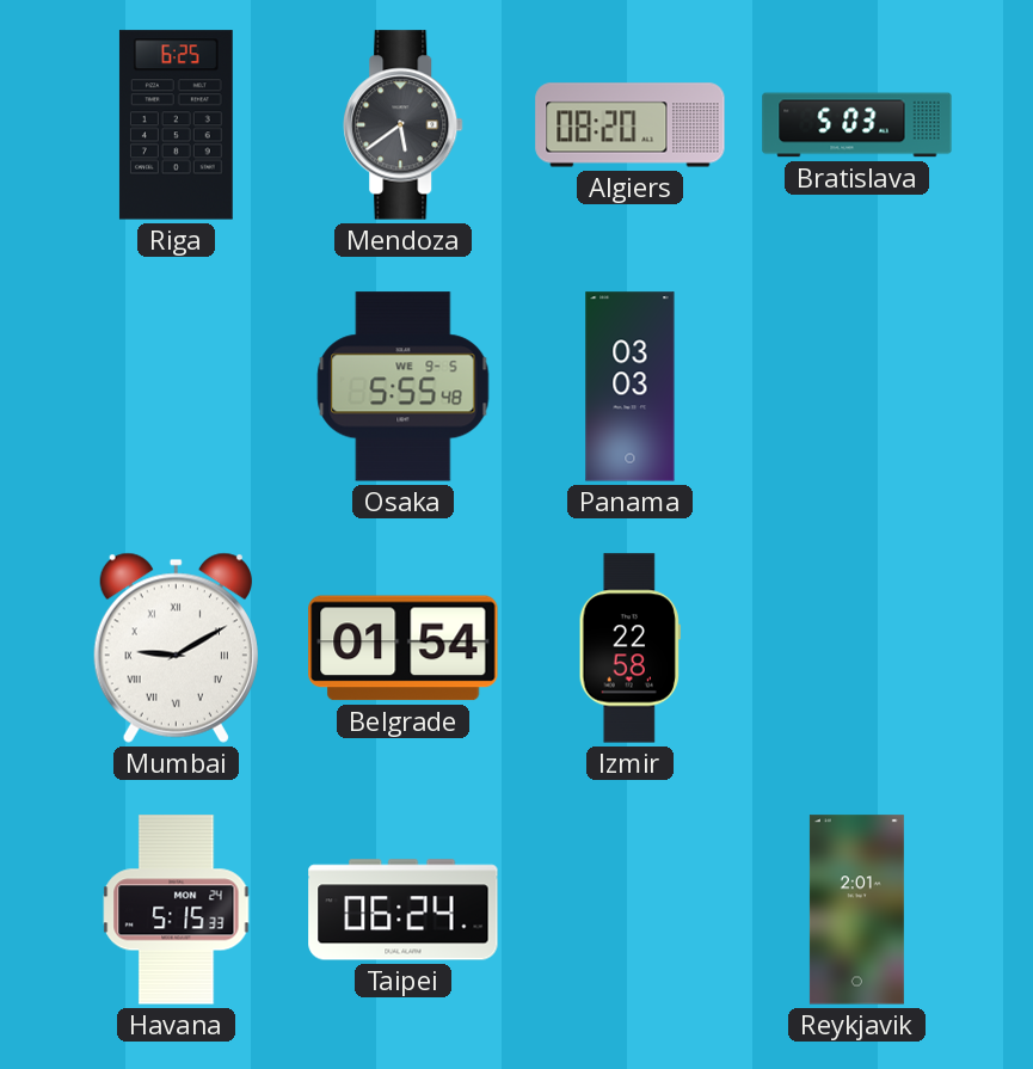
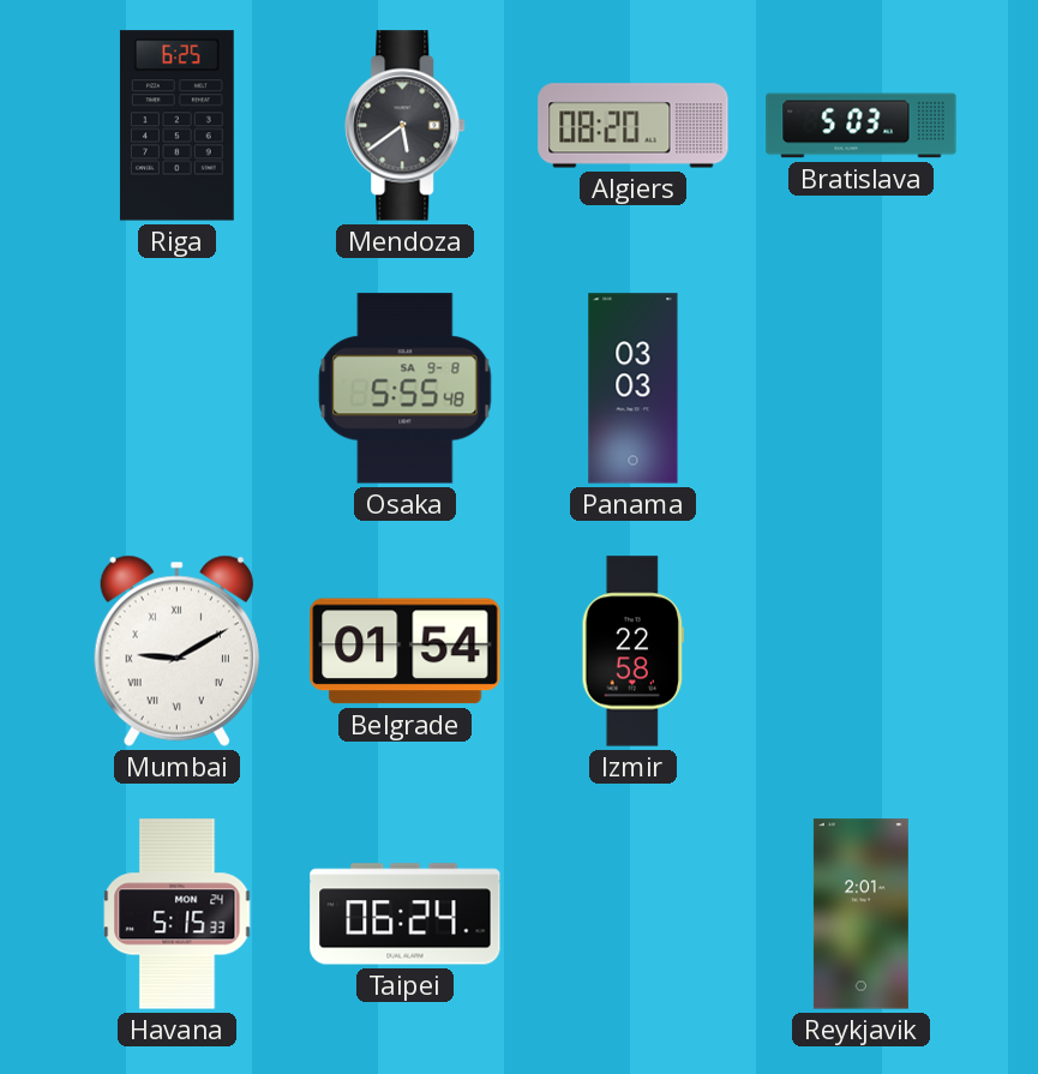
Osaka date: WE 9-5 -> SA 9-8
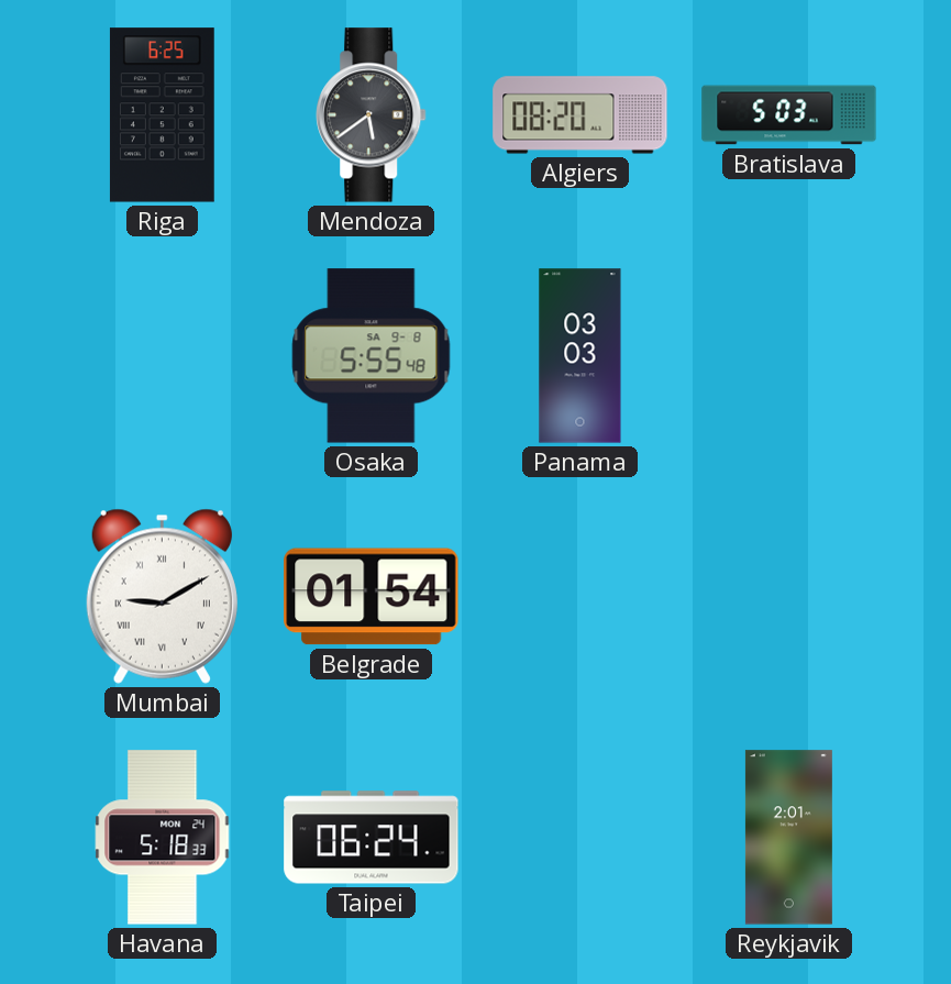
Izmir: 22:58 -> none
Havana: 5:15 -> 5:18
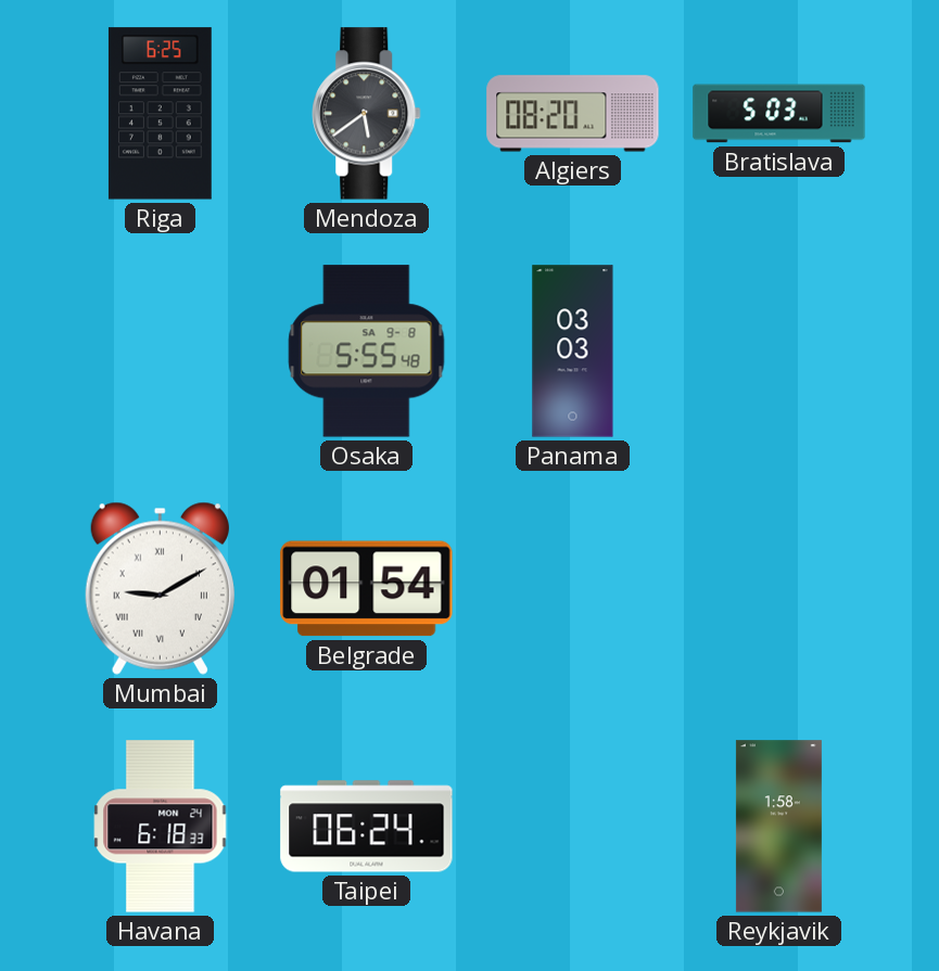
Havana: 5:18 -> 6:18
Reykjavik: 2:01 -> 1:58
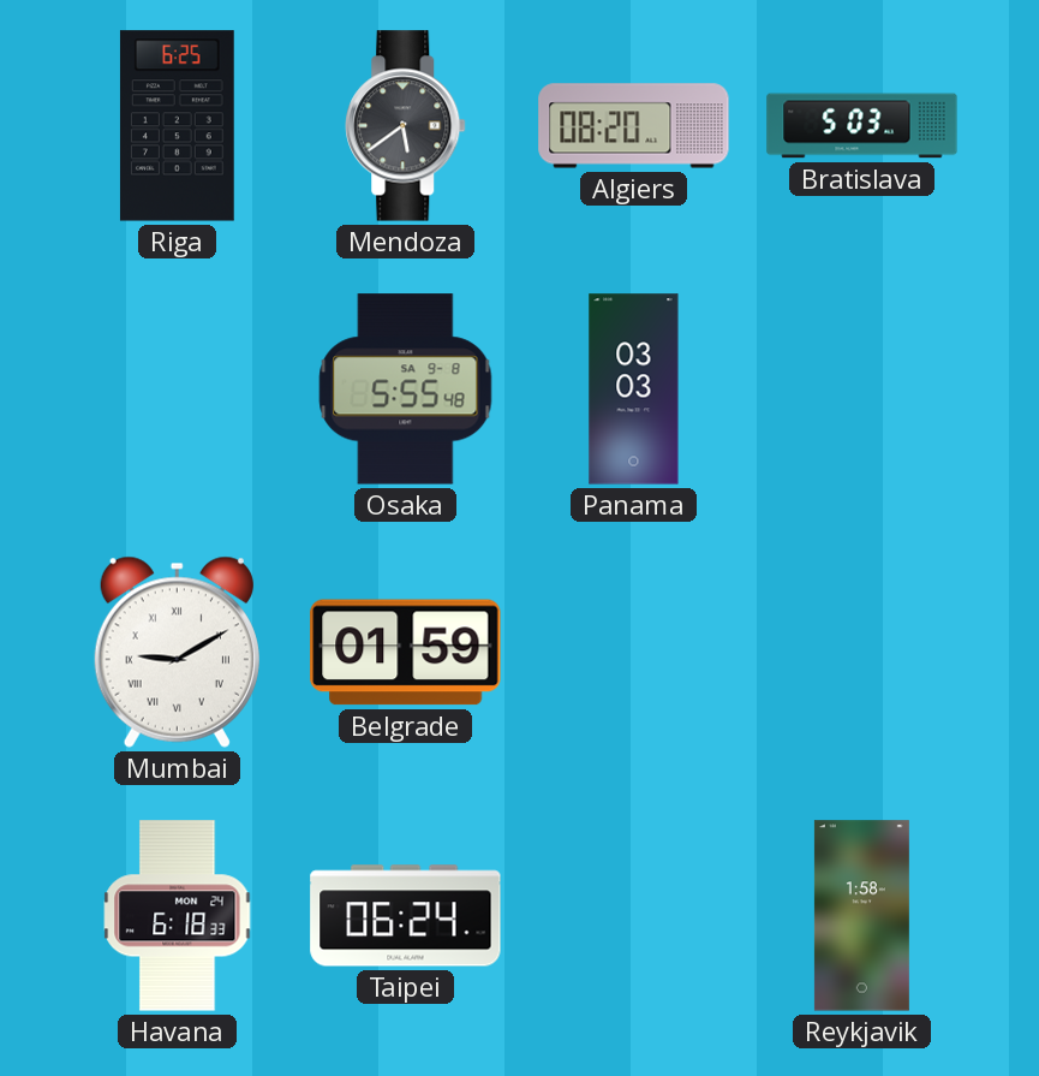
Belgrade: 01:54 -> 01:59
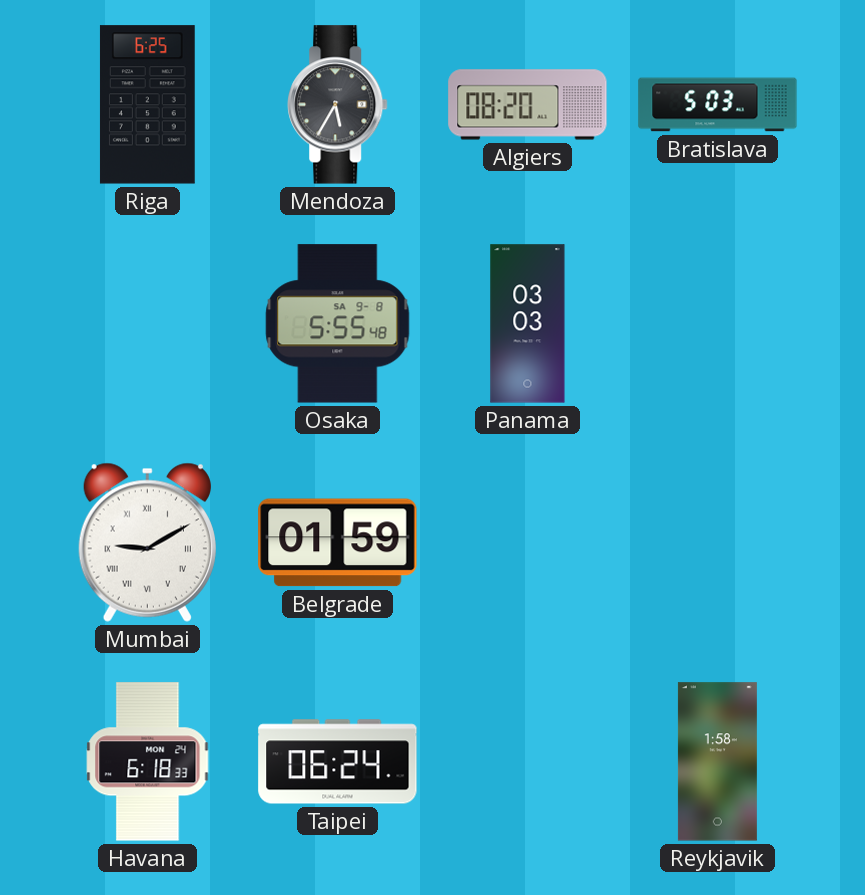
Mendoza: 5:39 -> 5:35
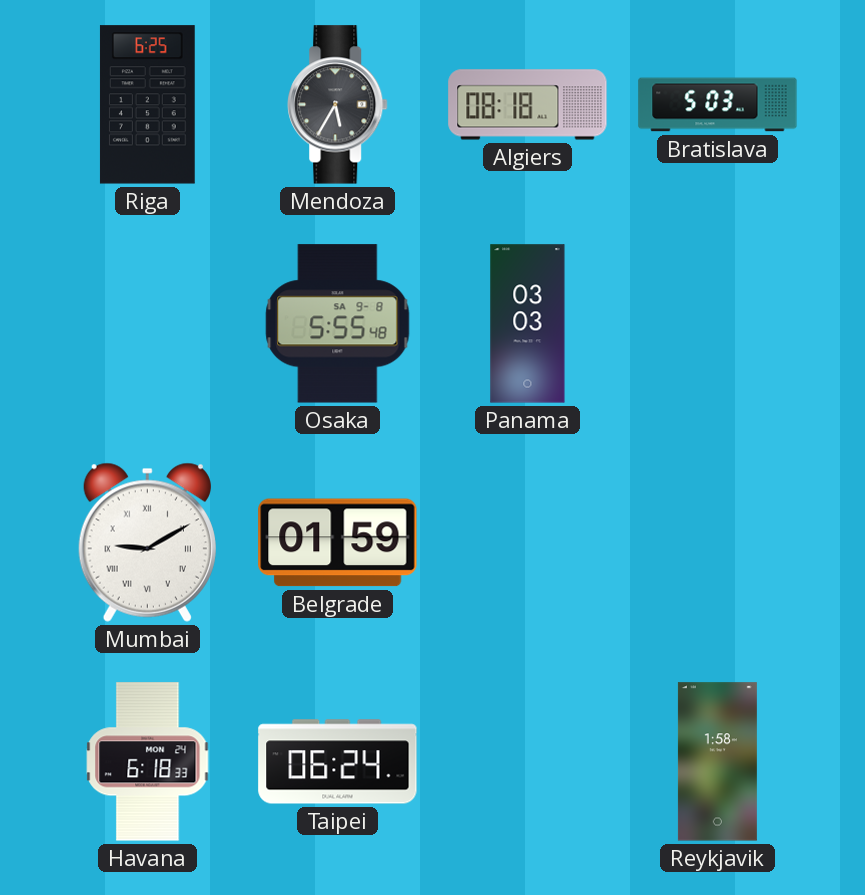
Algiers: 08:20 -> 08:18
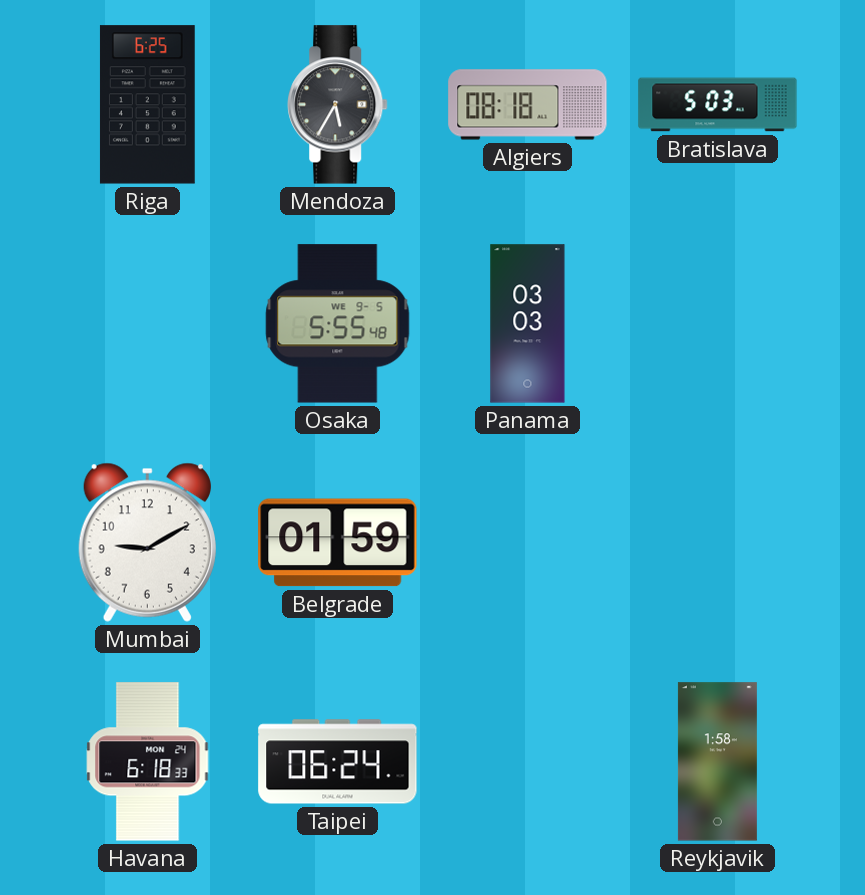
Osaka date: SA 9-8 -> WE 9-5
Mumbai numerals: Roman -> Arabic
